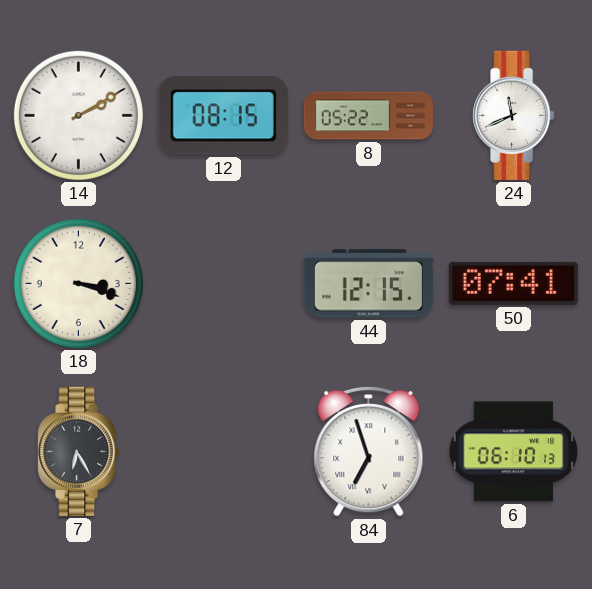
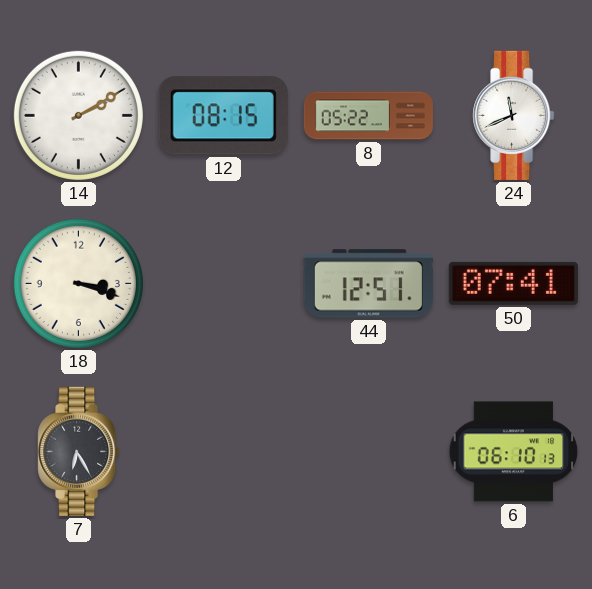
44: 12:15 -> 12:51
84: 6:57 -> none
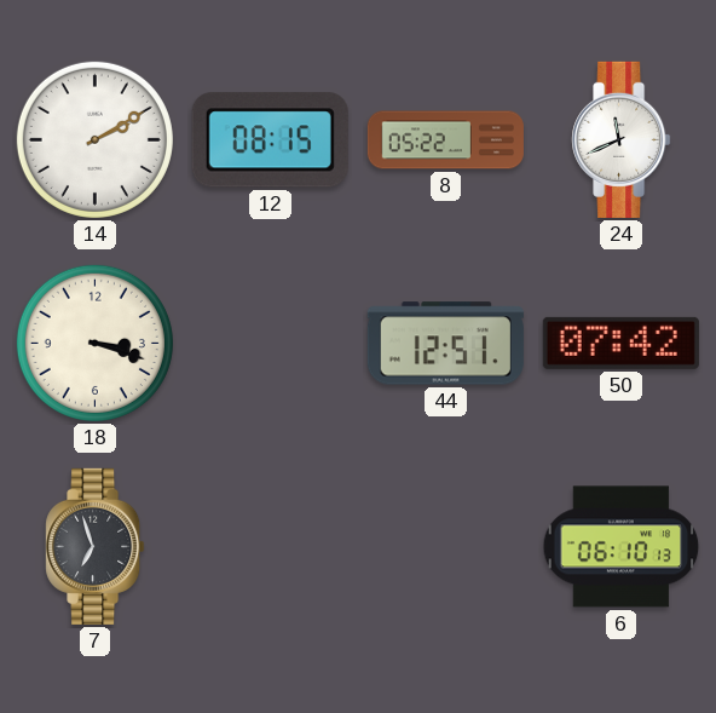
50: 07:41 -> 07:42
7: 6:25 -> 6:57
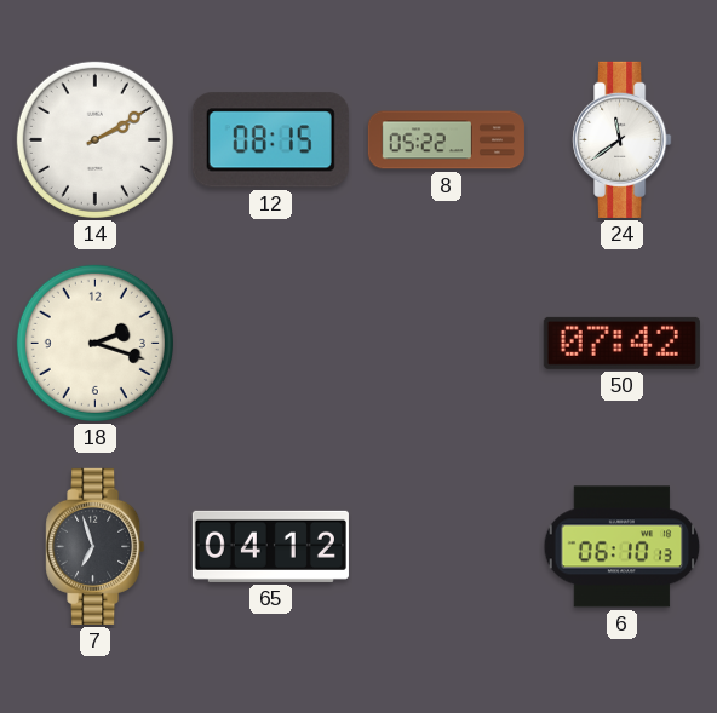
24: 11:41 -> 11:39
18: 3:18 -> 2:18
44: 12:51 -> none
65: none -> 04:12
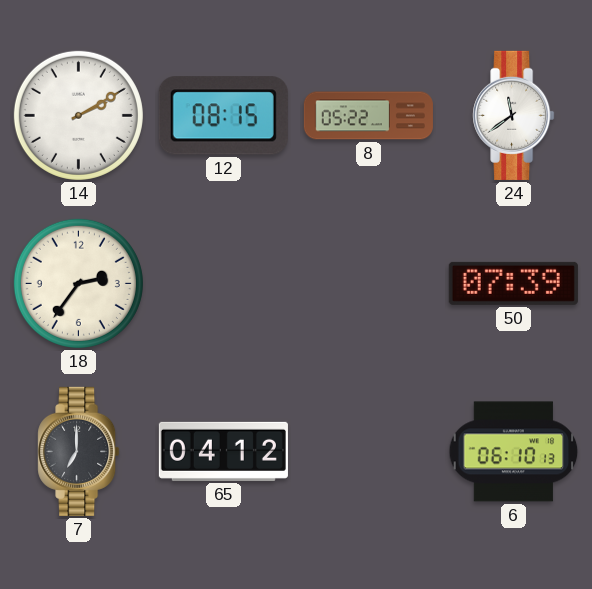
18: 2:18 -> 2:36
50: 07:42 -> 07:39
7: 6:57 -> 7:00
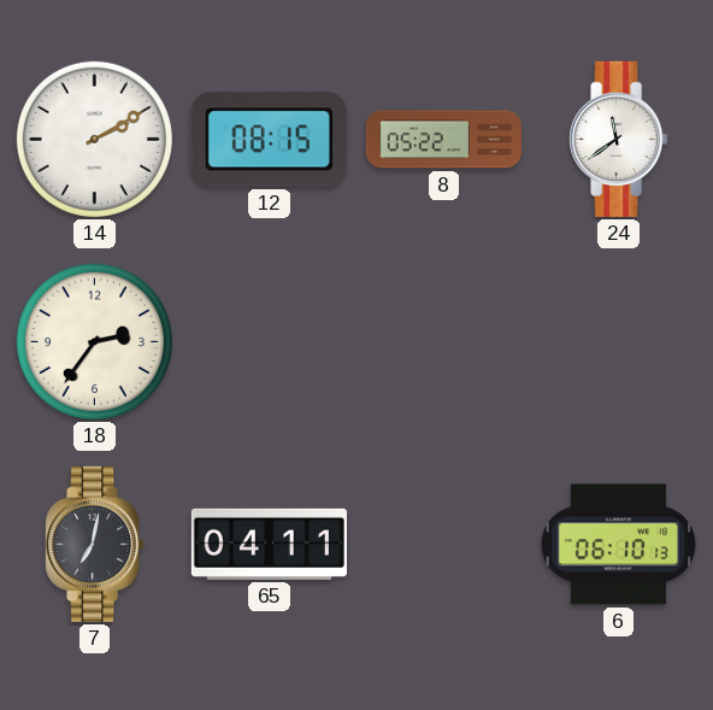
50: 07:39 -> none
7: 7:00 -> 7:02
65: 04:12 -> 04:11
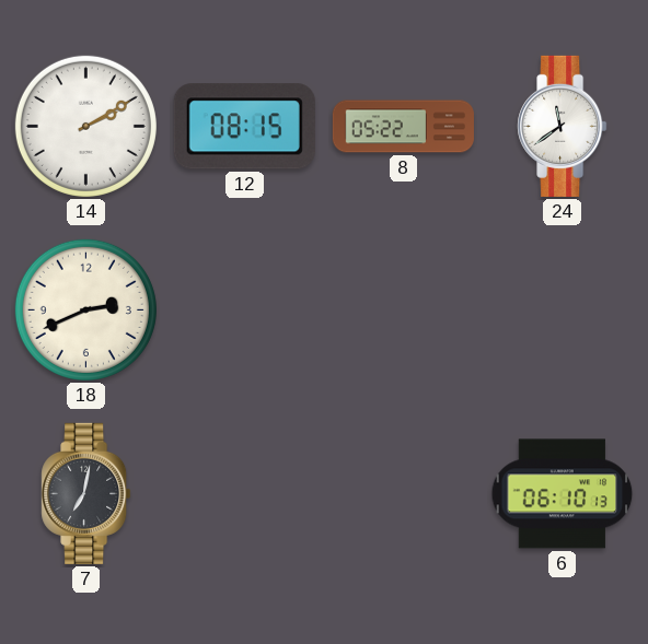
18: 2:36 -> 2:41
65: 04:11 -> none
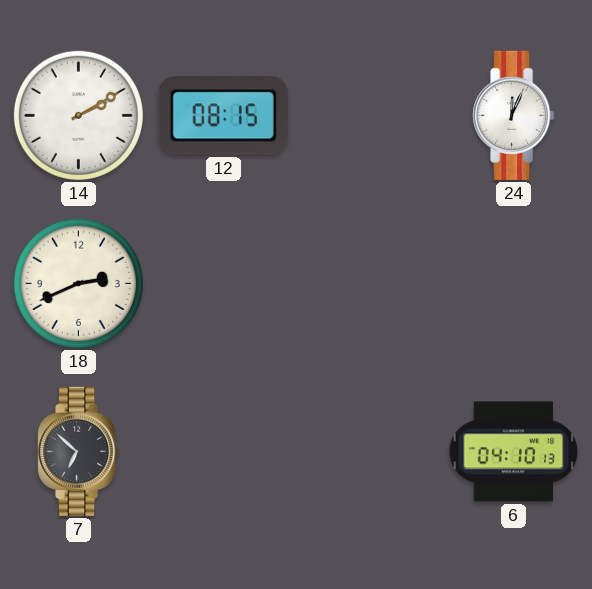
8: 05:22 -> none
24: 11:39 -> 12:04
7: 7:02 -> 6:52
6: 06:10 -> 04:10
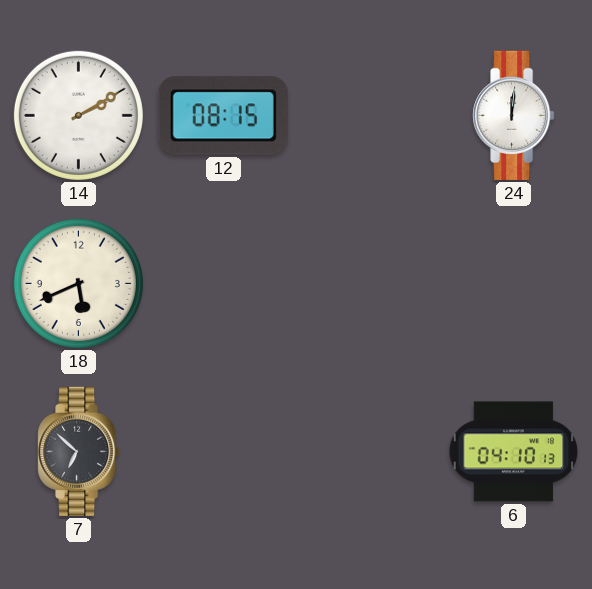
24: 12:04 -> 12:01
18: 2:41 -> 5:41
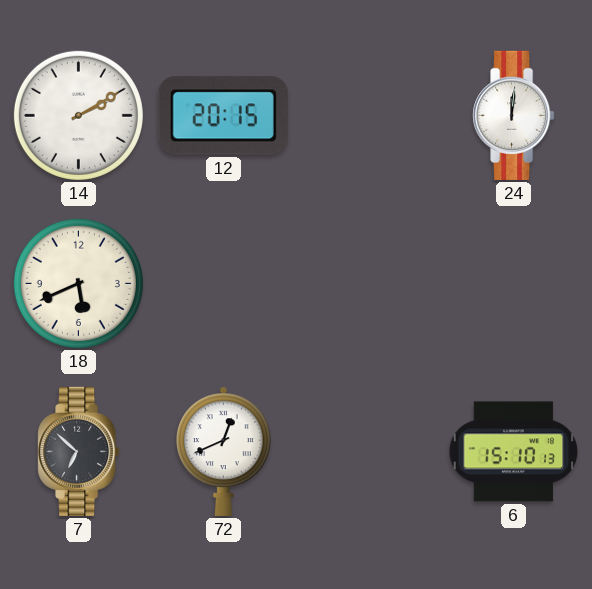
12: 08:15 -> 20:15
72: none -> 12:41
6: 04:10 -> 15:10
